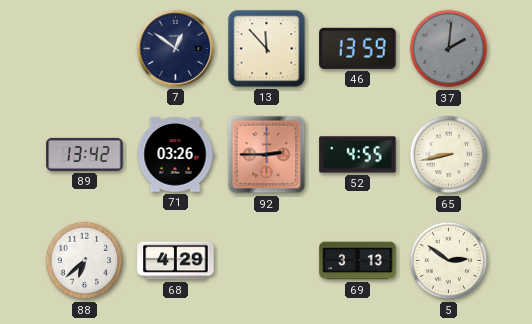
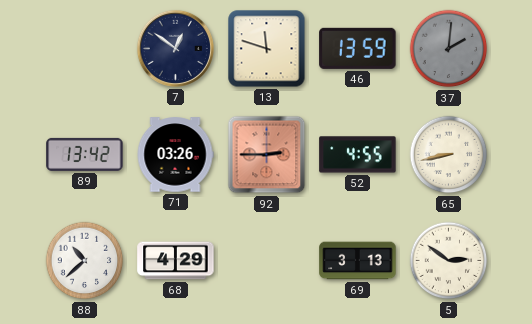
13: 11:53 -> 11:48
88: 6:38 -> 10:38
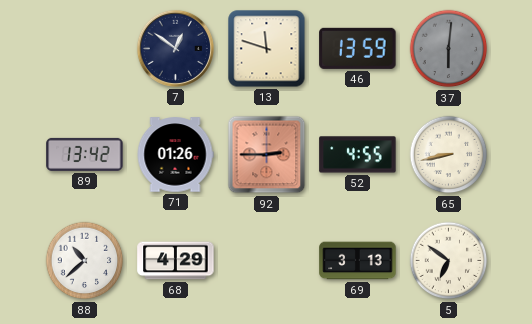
37: 2:01 -> 6:01
71: 03:26 -> 01:26
5: 2:51 -> 6:51
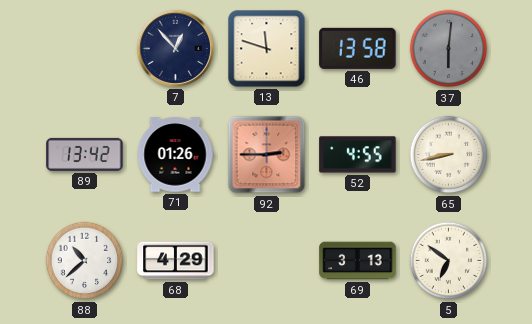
7: 12:51 -> 12:53
46: 13:59 -> 13:58
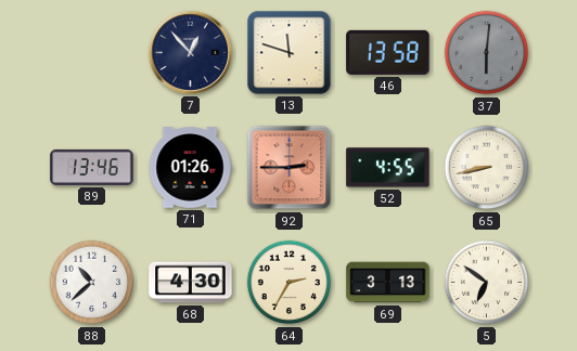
89: 13:42 -> 13:46
68: 4:29 -> 4:30
64: none -> 2:35
